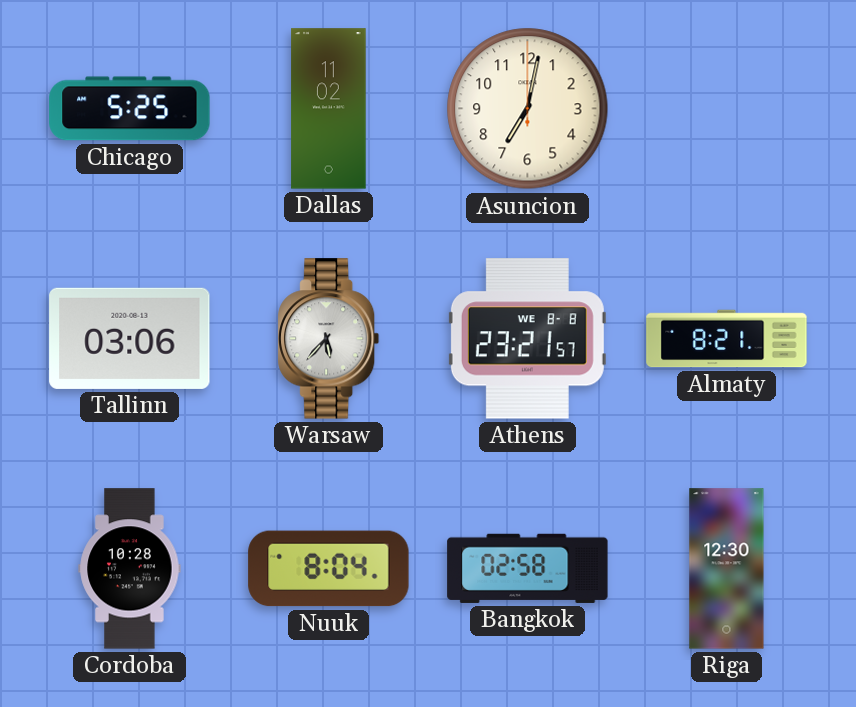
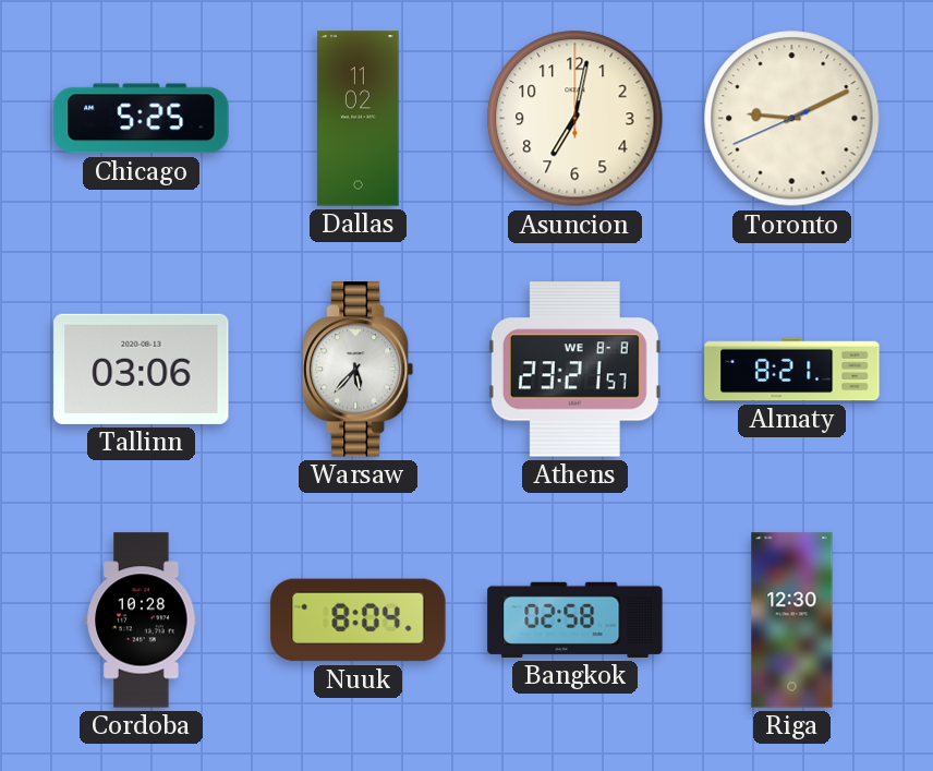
Toronto: none -> 9:10
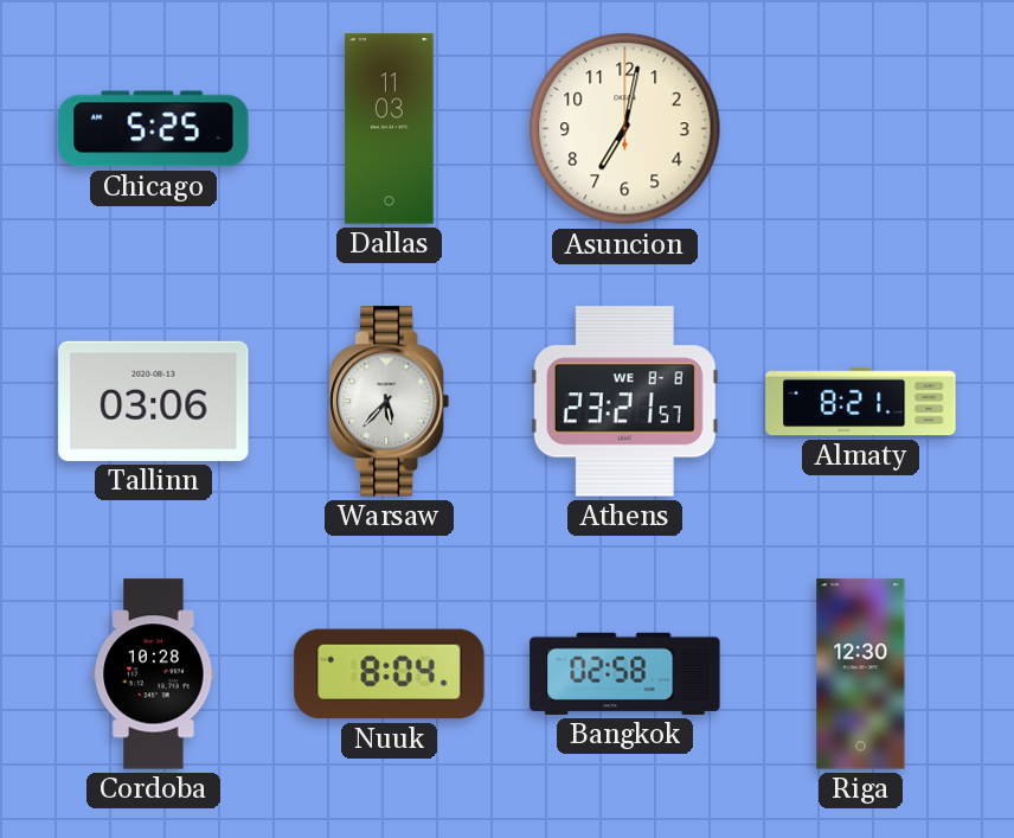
Dallas: 11:02 -> 11:03
Toronto: 9:10 -> none
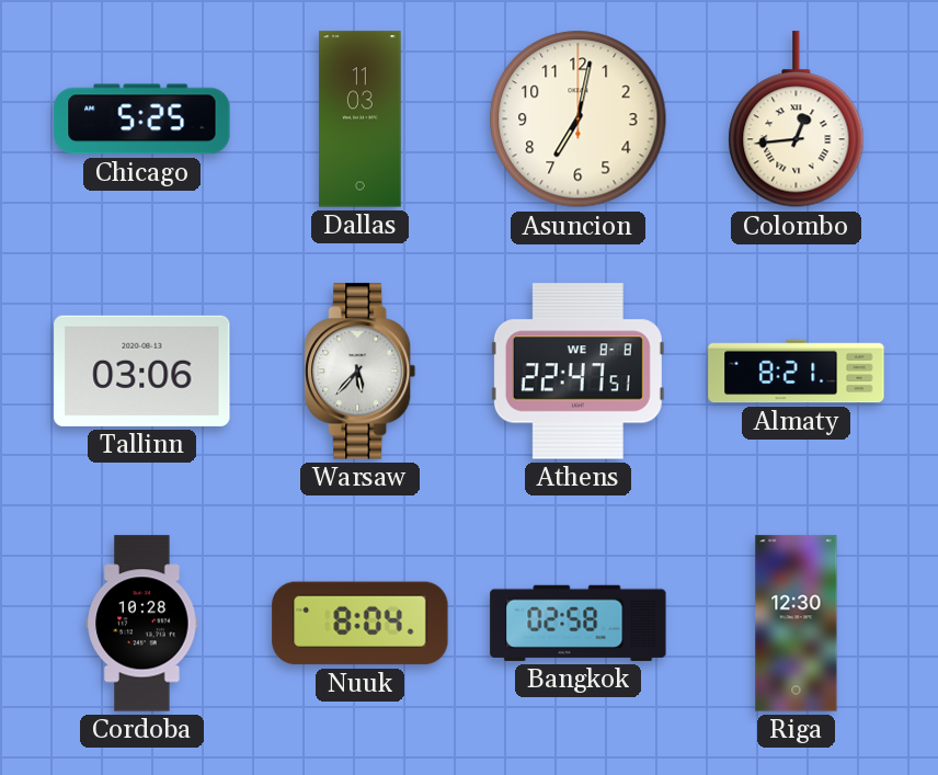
Colombo: none -> 12:44
Athens: 23:21 -> 22:47
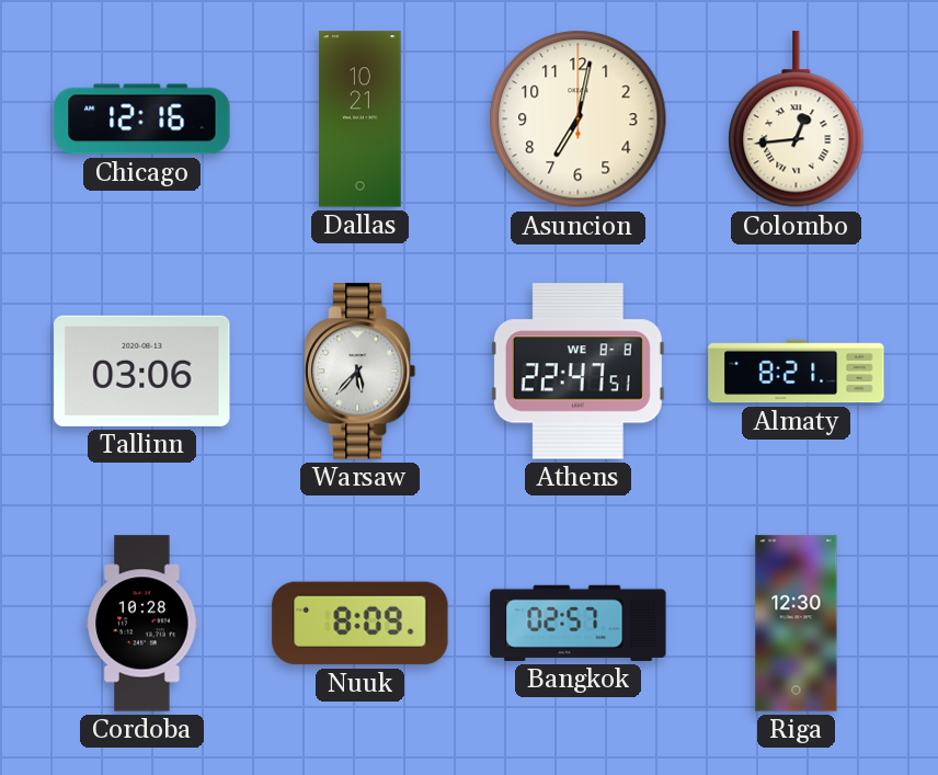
Chicago: 5:25 -> 12:16
Dallas: 11:03 -> 10:21
Nuuk: 8:04 -> 8:09
Bangkok: 02:58 -> 02:57
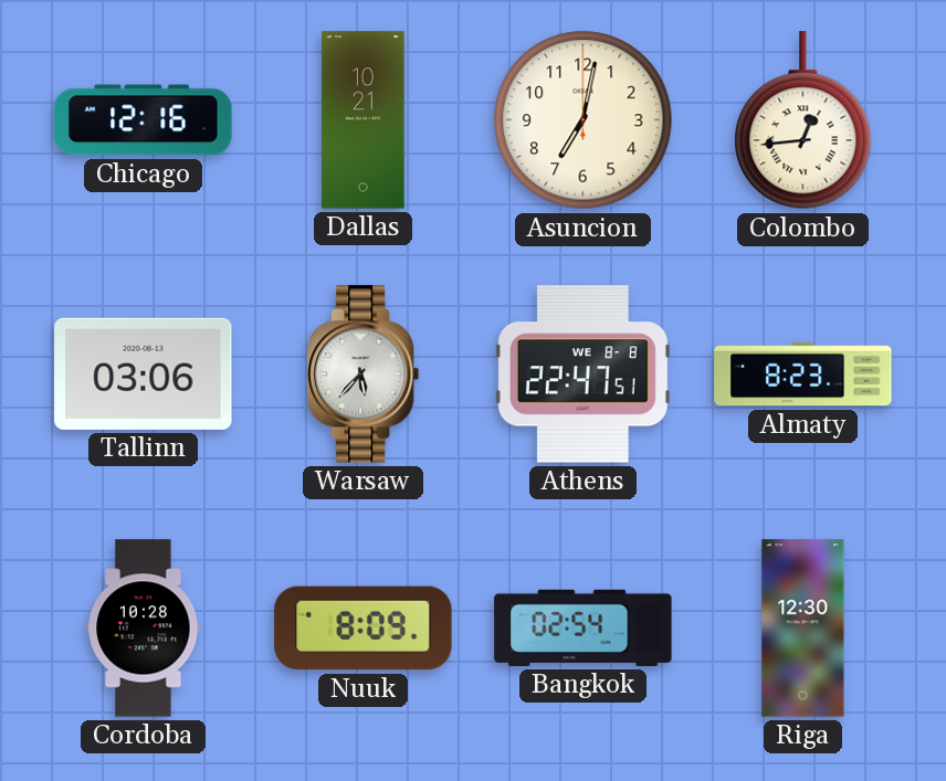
Almaty: 8:21 -> 8:23
Bangkok: 02:57 -> 02:54
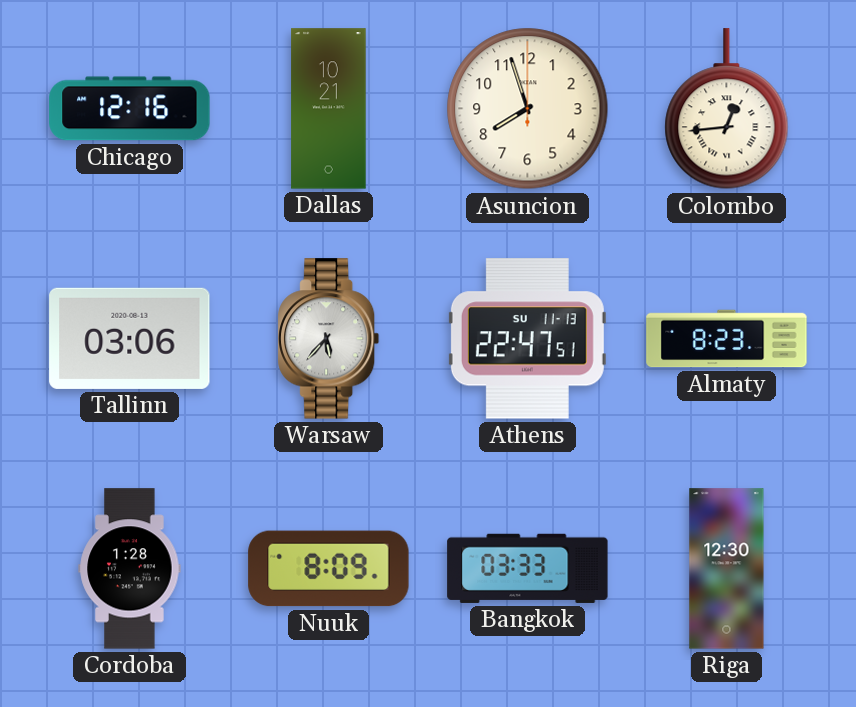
Asuncion: 7:02 -> 7:57
Athens date: WE 8-8 -> SU 11-13
Cordoba: 10:28 -> 1:28
Bangkok: 02:54 -> 03:33
